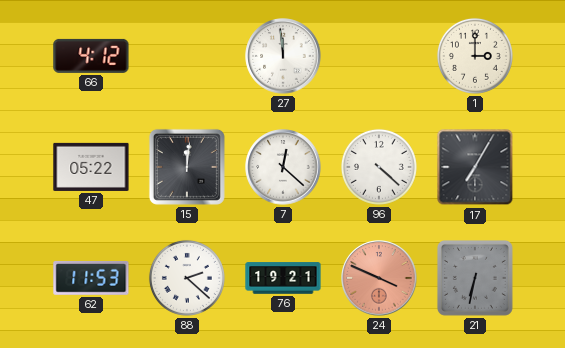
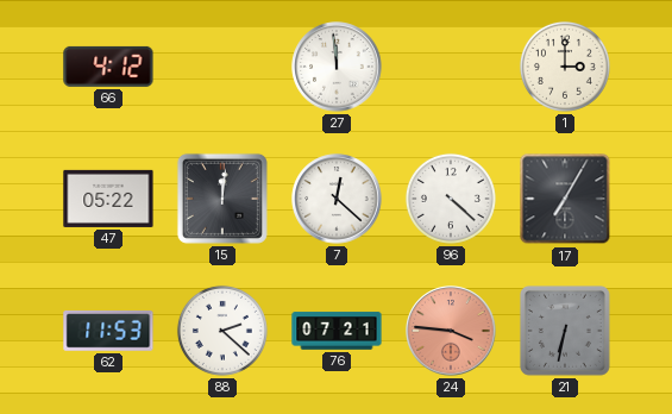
76: 19:21 -> 07:21
24: 3:49 -> 3:46
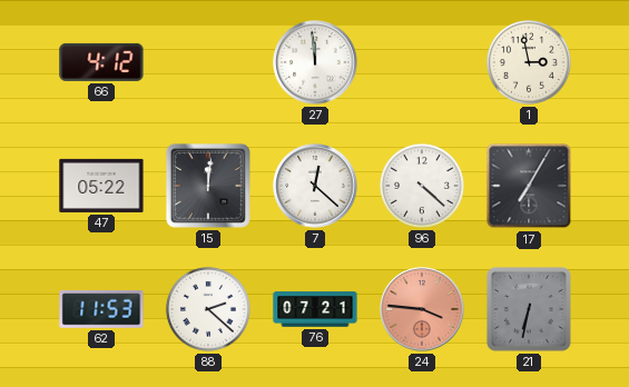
1: 3:00 -> 2:58
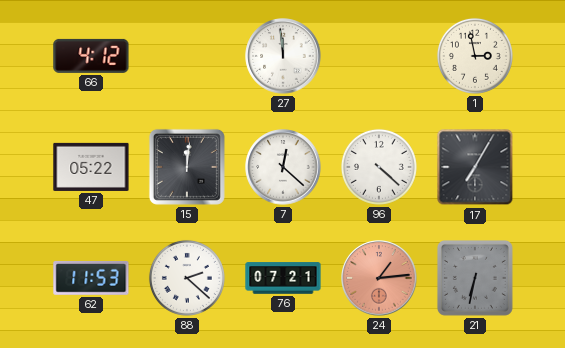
24: 3:46 -> 1:14
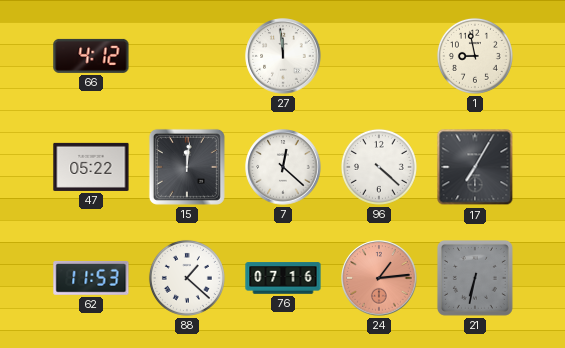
1: 2:58 -> 8:58
88: 2:22 -> 1:22
76: 07:21 -> 07:16
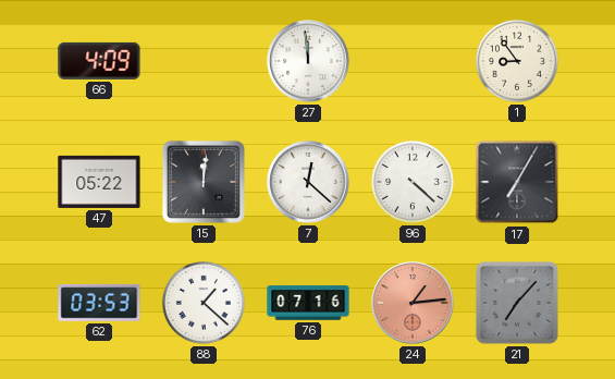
66: 4:12 -> 4:09
1: 8:58 -> 8:54
62: 11:53 -> 03:53
21: 6:32 -> 7:07
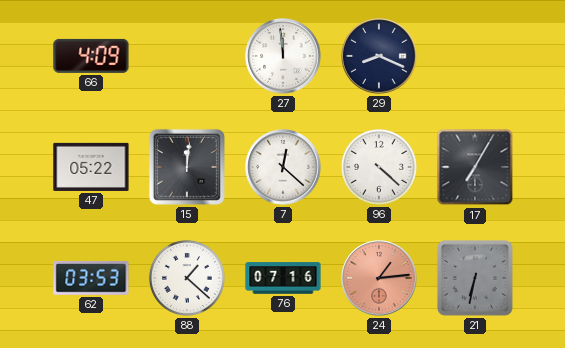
29: none -> 8:19
1: 8:54 -> none
21: 7:07 -> 6:32
